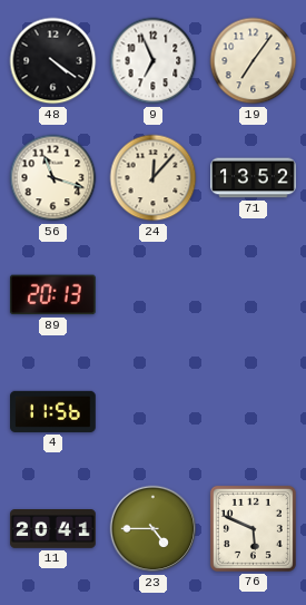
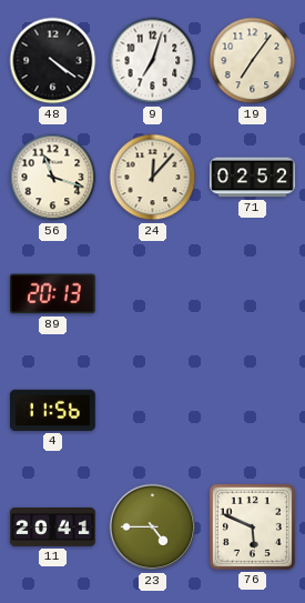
9: 6:56 -> 7:03
71: 13:52 -> 02:52
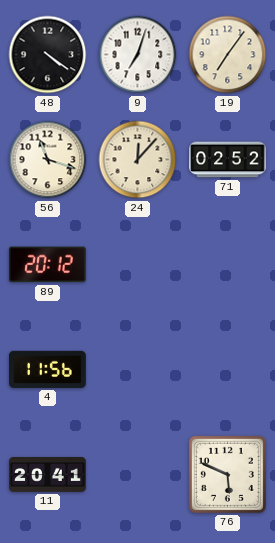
89: 20:13 -> 20:12
23: 4:45 -> none
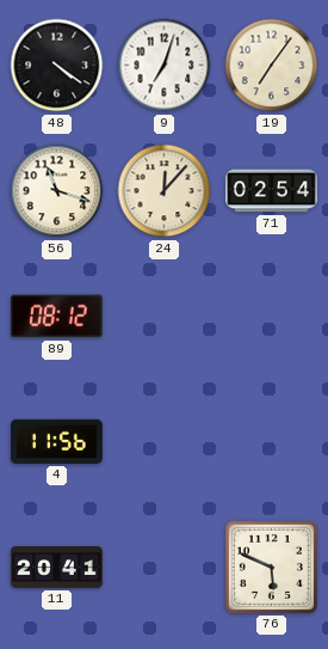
71: 02:52 -> 02:54
89: 20:12 -> 08:12
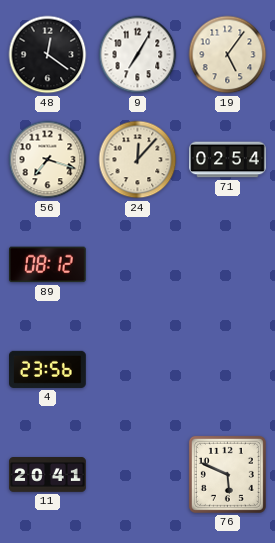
48: 4:21 -> 12:21
9: 7:03 -> 7:05
19: 7:06 -> 5:06
56: 11:18 -> 7:18
4: 11:56 -> 23:56
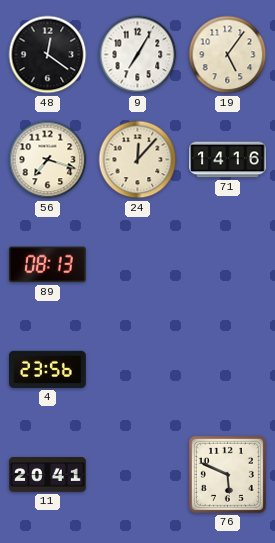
71: 02:54 -> 14:16
89: 08:12 -> 08:13
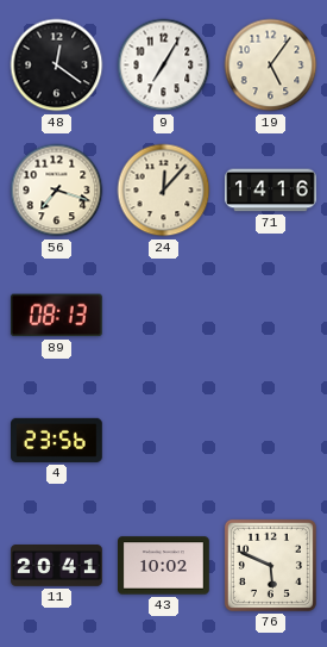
43: none -> 10:02
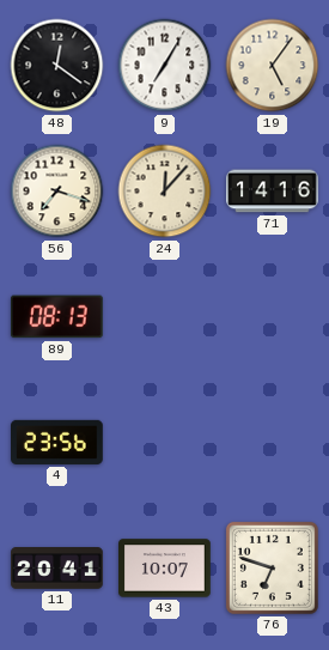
43: 10:02 -> 10:07
76: 5:49 -> 6:48
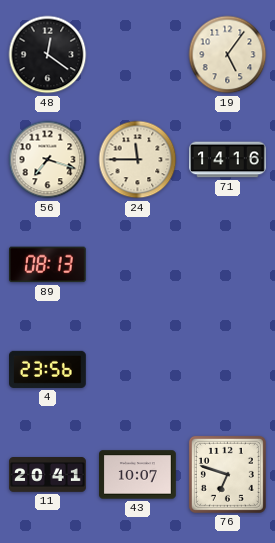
9: 7:05 -> none
24: 12:07 -> 11:45
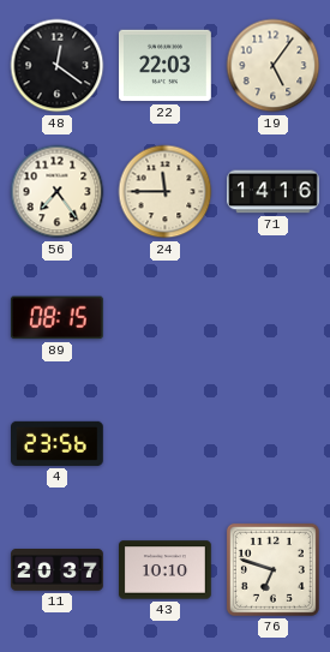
22: none -> 22:03
56: 7:18 -> 7:24
89: 08:13 -> 08:15
11: 20:41 -> 20:37
43: 10:07 -> 10:10
